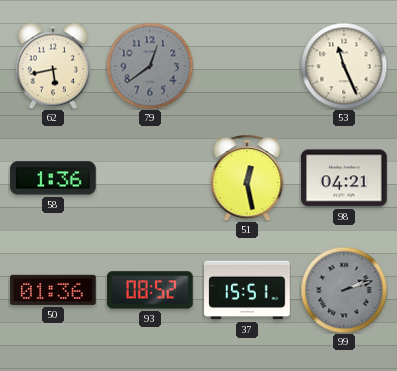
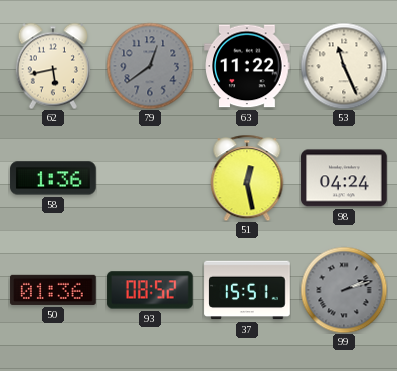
63: none -> 11:22
98: 04:21 -> 04:24
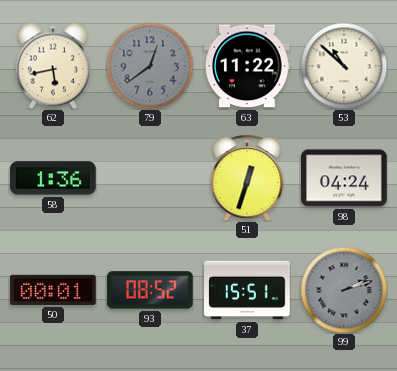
53: 11:26 -> 10:52
51: 12:28 -> 12:33
50: 01:36 -> 00:01
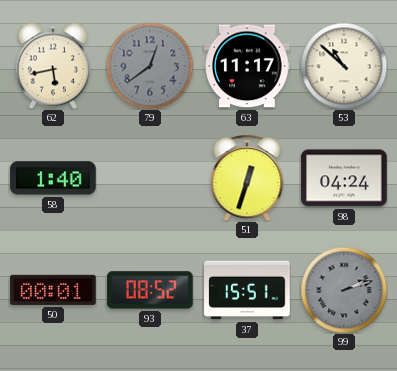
63: 11:22 -> 11:17
58: 1:36 -> 1:40
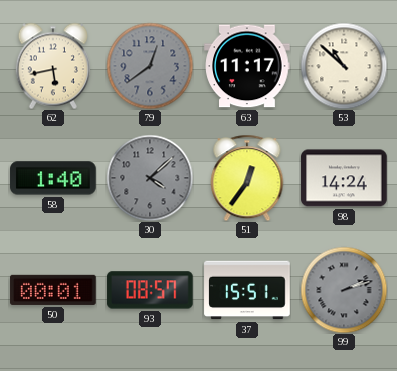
30: none -> 4:08
51: 12:33 -> 12:36
98: 04:24 -> 14:24
93: 08:52 -> 08:57
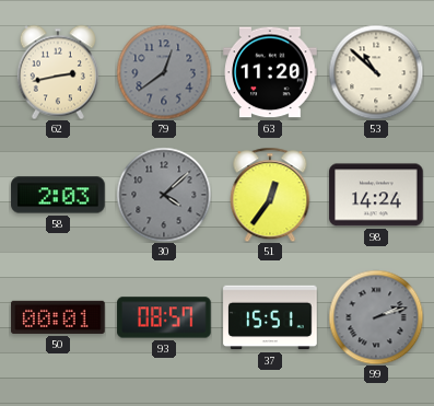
62: 5:43 -> 2:43
63: 11:17 -> 11:20
58: 1:40 -> 2:03
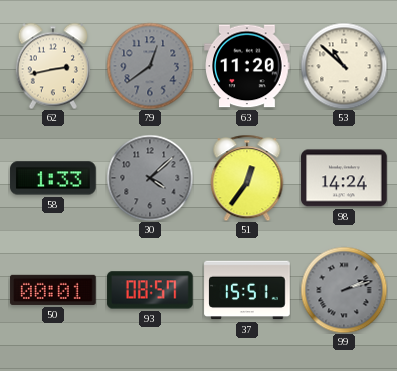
58: 2:03 -> 1:33
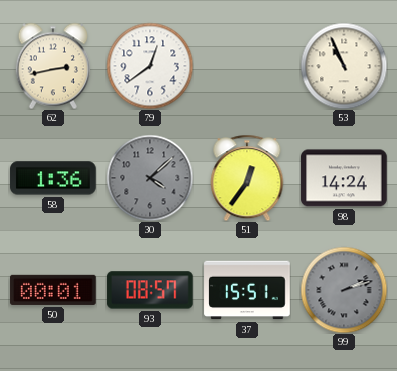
79 dial: grey -> white
63: 11:20 -> none
53: 10:52 -> 10:56
58: 1:33 -> 1:36
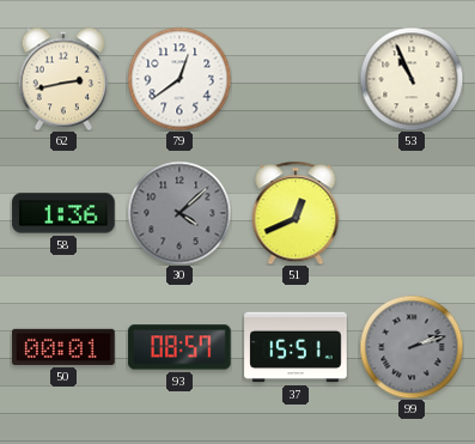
51: 12:36 -> 12:41
98: 14:24 -> none
